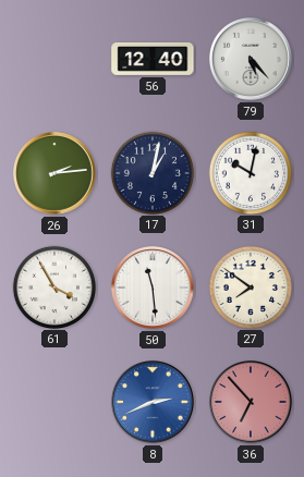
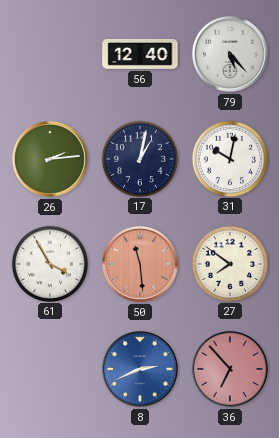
50 dial: white -> salmon
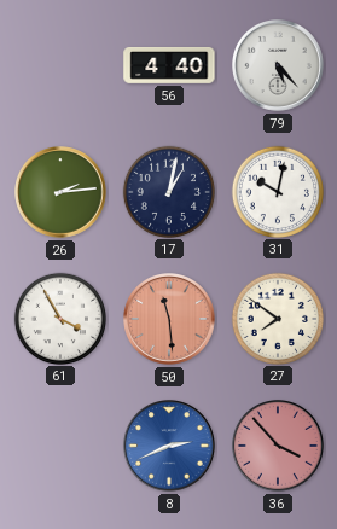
56: 12:40 -> 4:40
36: 6:53 -> 3:53
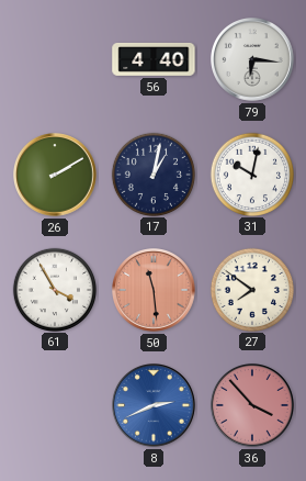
79: 5:23 -> 6:16
26: 2:14 -> 2:10
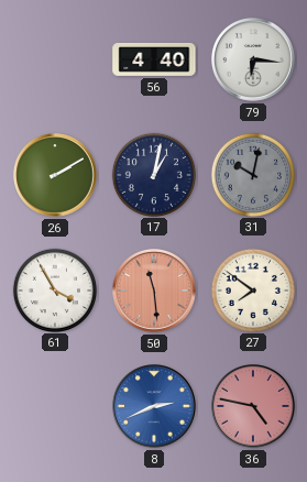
31 dial: white -> grey
36: 3:53 -> 4:47
